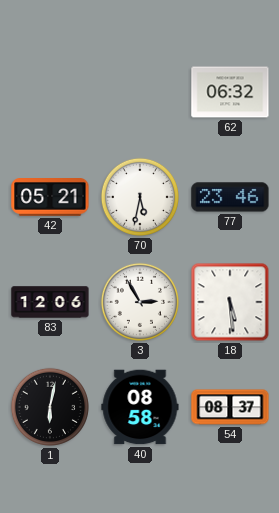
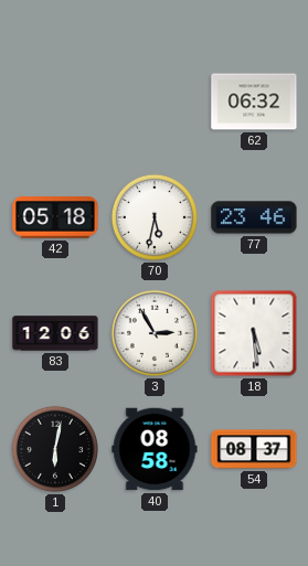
42: 05:21 -> 05:18
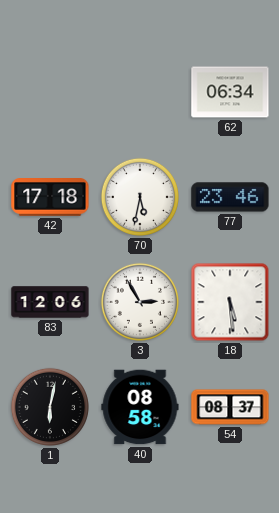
62: 06:32 -> 06:34
42: 05:18 -> 17:18
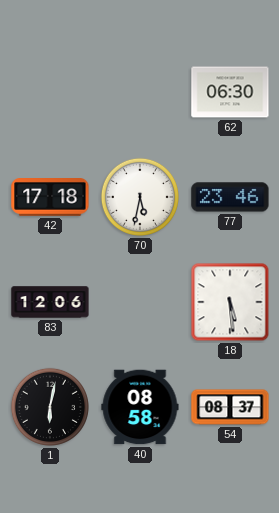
62: 06:34 -> 06:30
3: 2:55 -> none
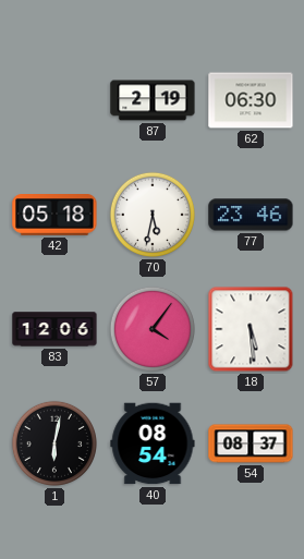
87: none -> 2:19
42: 17:18 -> 05:18
57: none -> 4:06
40: 08:58 -> 08:54
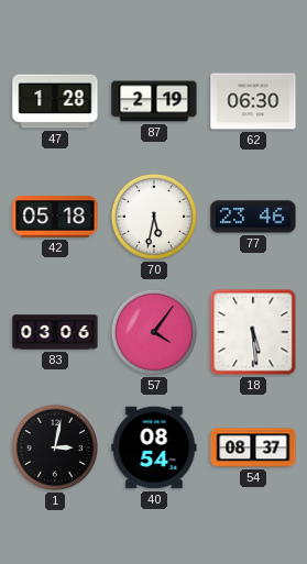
47: none -> 1:28
83: 12:06 -> 03:06
1: 6:02 -> 3:02
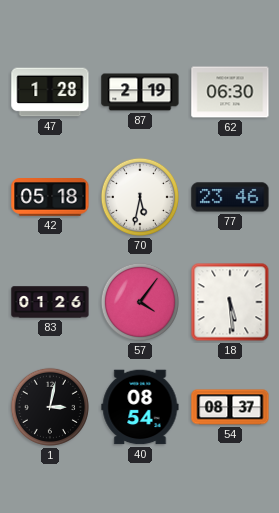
83: 03:06 -> 01:26
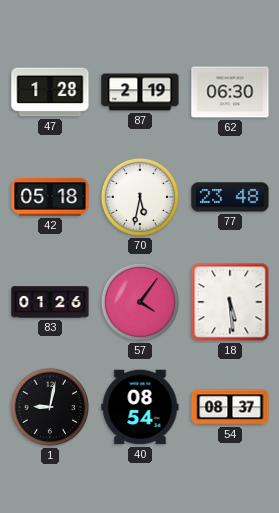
77: 23:46 -> 23:48
1: 3:02 -> 9:02
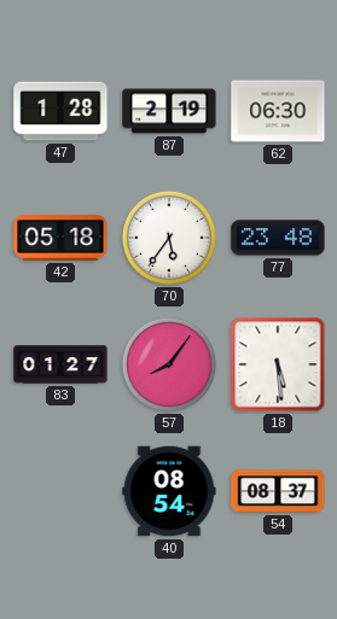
70: 5:32 -> 5:36
83: 01:26 -> 01:27
57: 4:06 -> 8:06
1: 9:02 -> none
